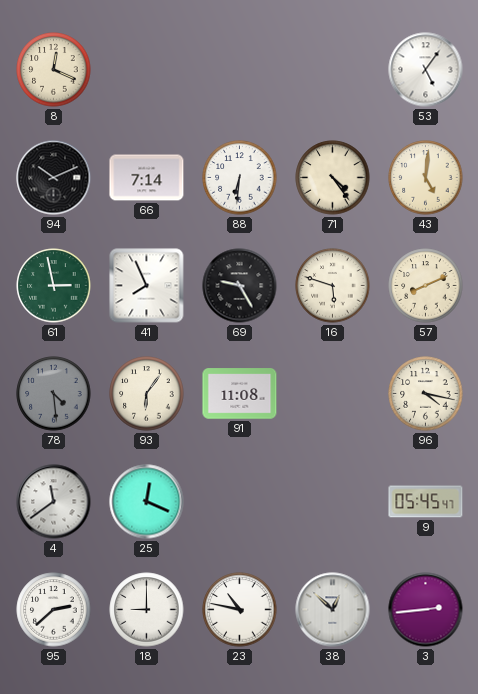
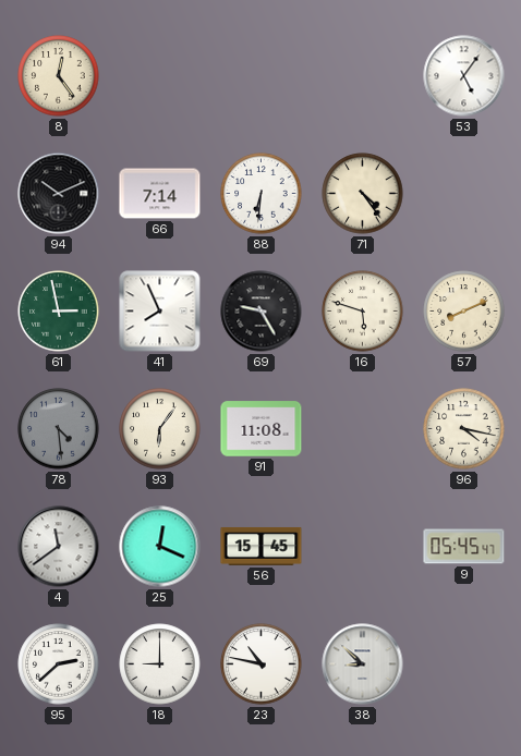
8: 12:19 -> 12:24
43: 5:01 -> none
56: none -> 15:45
38: 12:52 -> 8:52
3: 2:44 -> none
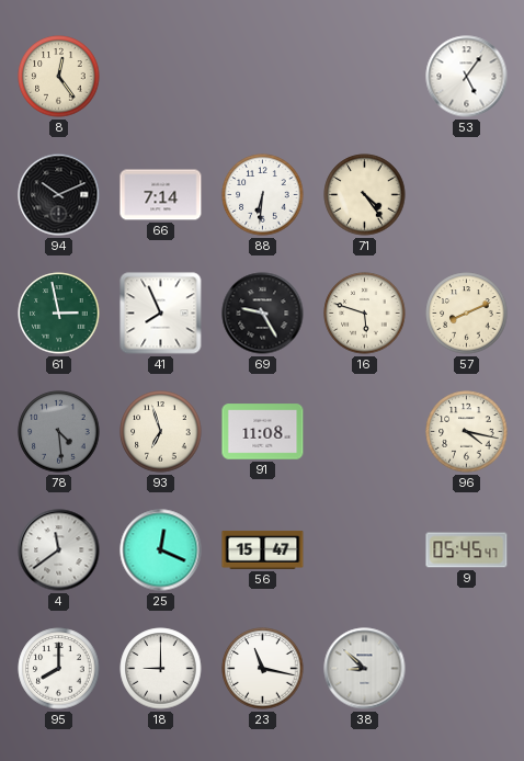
93: 6:06 -> 6:57
56: 15:45 -> 15:47
95: 2:38 -> 8:00
23: 10:47 -> 11:17
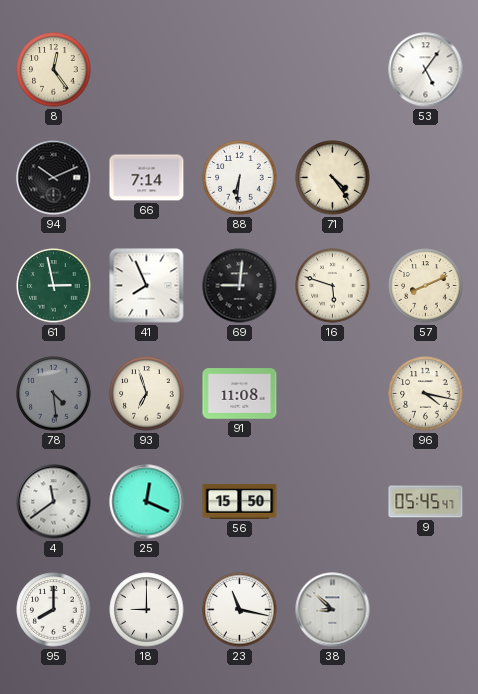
69: 9:25 -> 9:01
56: 15:47 -> 15:50
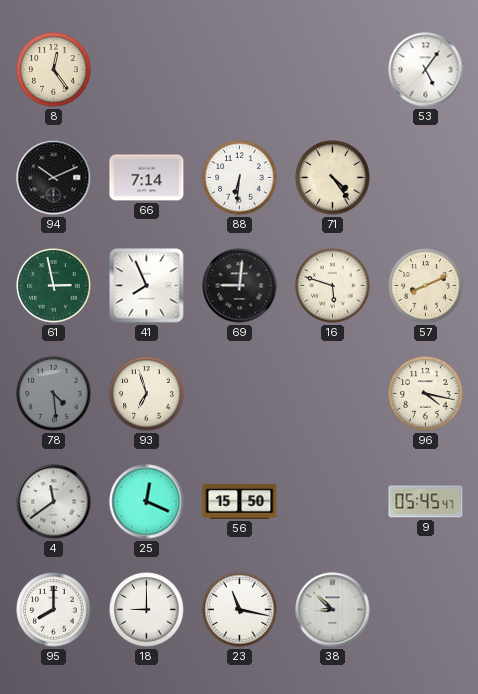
91: 11:08 -> none
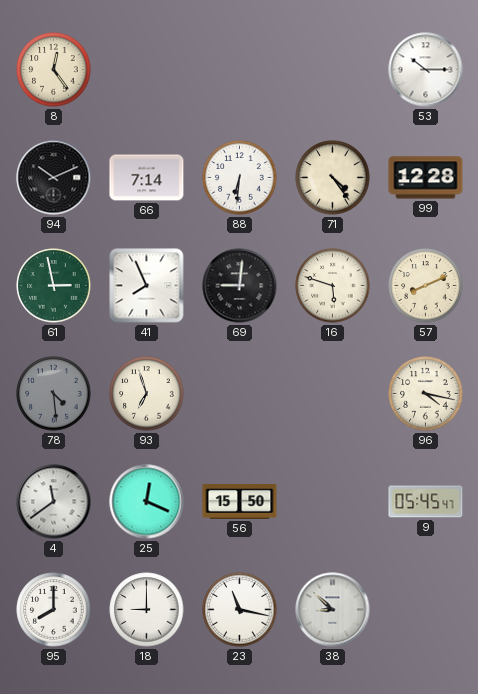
53: 5:06 -> 10:15
99: none -> 12:28
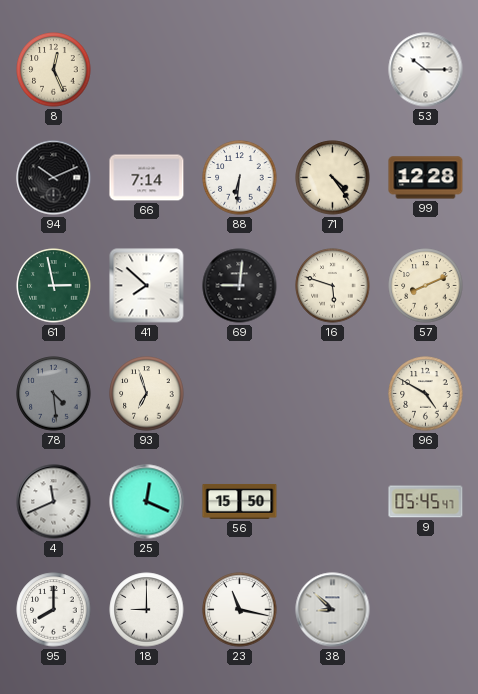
8: 12:24 -> 12:26
41: 7:56 -> 7:52
96: 4:17 -> 4:50
4: 11:39 -> 11:41
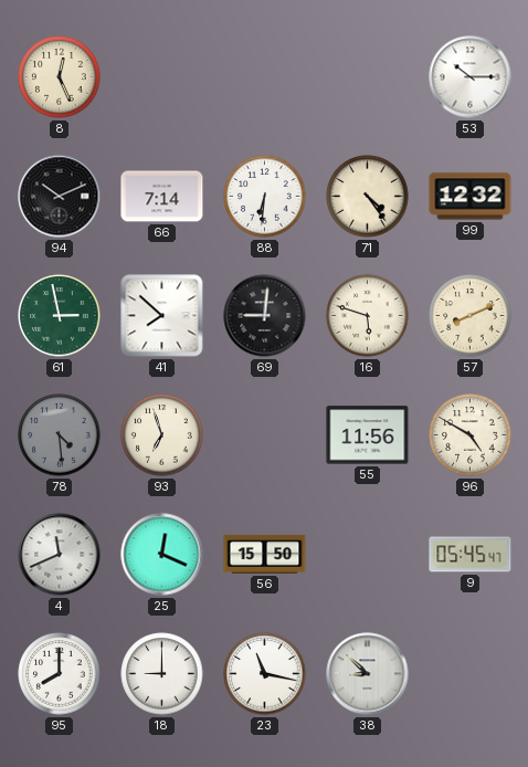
99: 12:28 -> 12:32
55: none -> 11:56
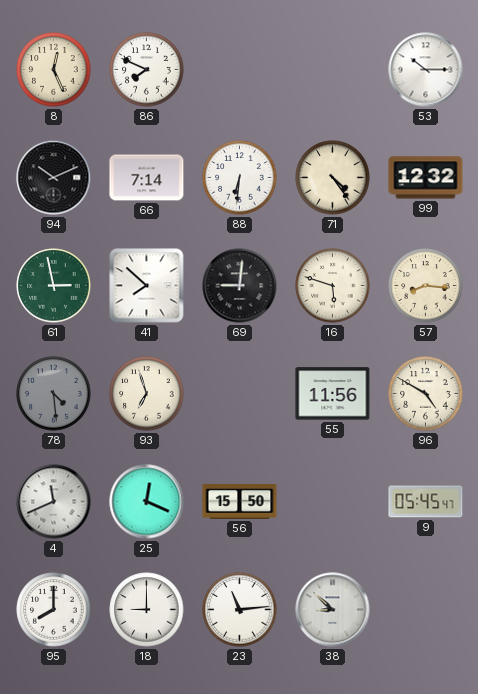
86: none -> 7:49
57: 8:11 -> 8:16
23: 11:17 -> 11:14
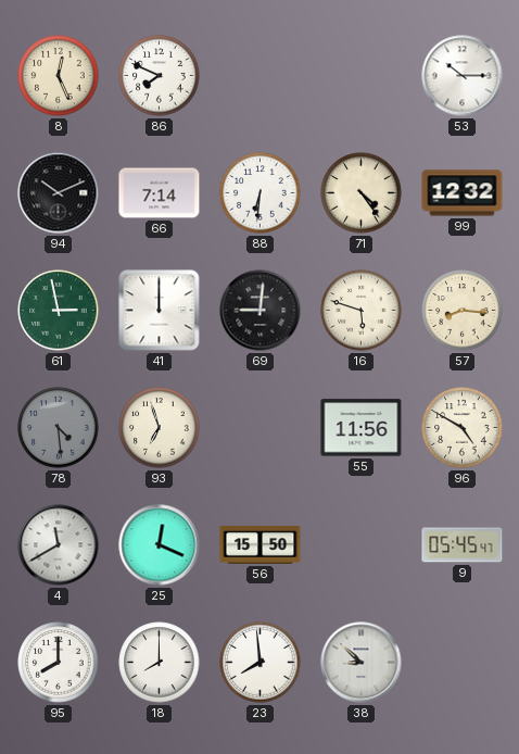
41: 7:52 -> 12:00
4: 11:41 -> 11:40
18: 9:00 -> 8:00
23: 11:14 -> 7:59
